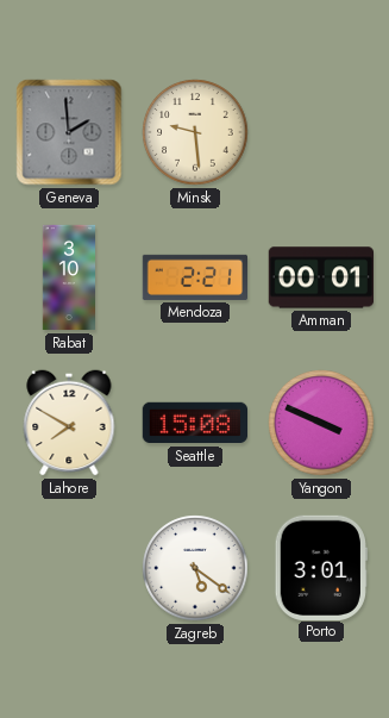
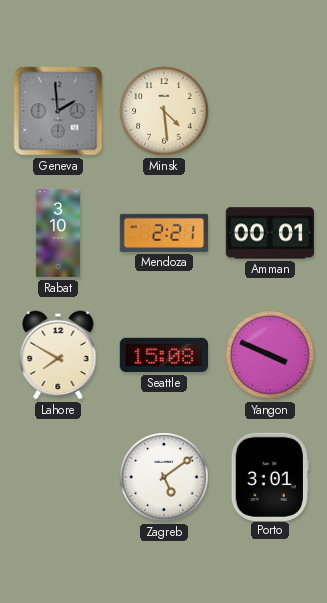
Minsk: 9:29 -> 4:29
Zagreb: 5:21 -> 5:09
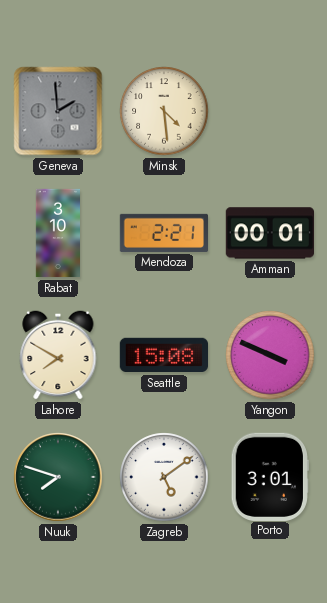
Nuuk: none -> 7:48
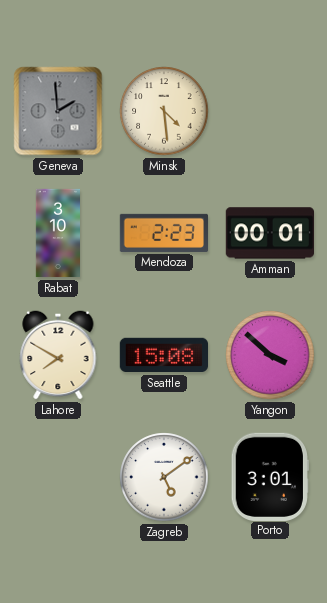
Mendoza: 2:21 -> 2:23
Yangon: 3:49 -> 3:52
Nuuk: 7:48 -> none
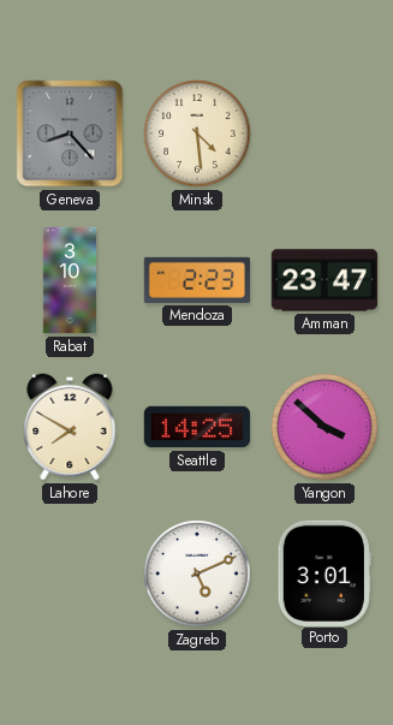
Geneva: 1:59 -> 8:23
Amman: 00:01 -> 23:47
Seattle: 15:08 -> 14:25
Zagreb: 5:09 -> 5:11
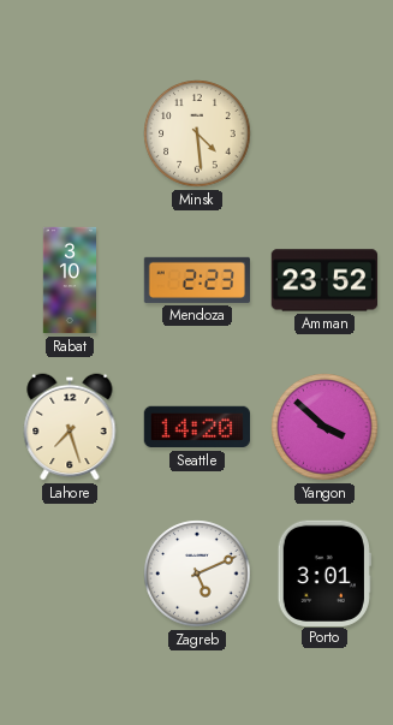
Geneva: 8:23 -> none
Amman: 23:47 -> 23:52
Lahore: 7:50 -> 7:27
Seattle: 14:25 -> 14:20
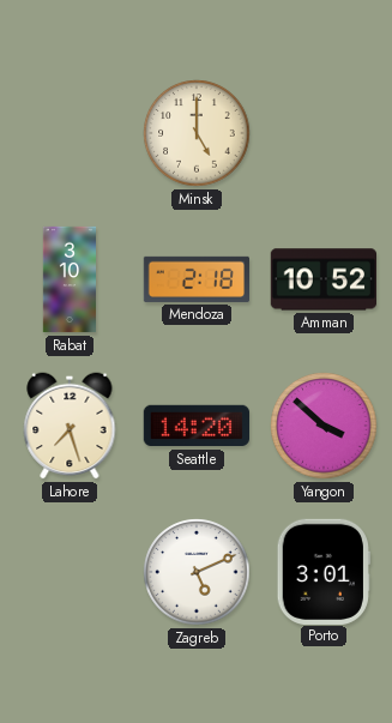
Minsk: 4:29 -> 5:00
Mendoza: 2:23 -> 2:18
Amman: 23:52 -> 10:52
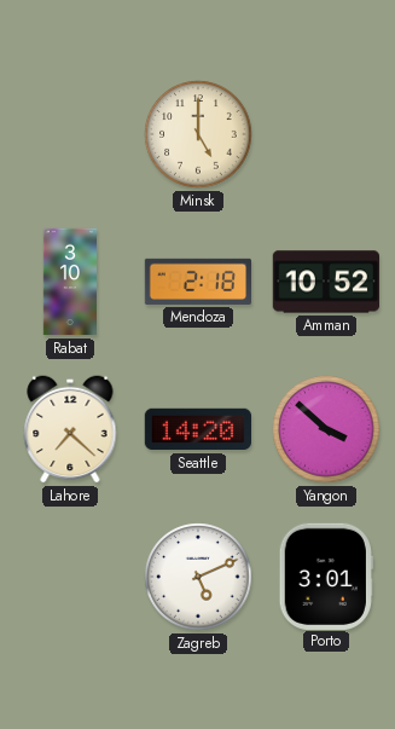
Lahore: 7:27 -> 7:22
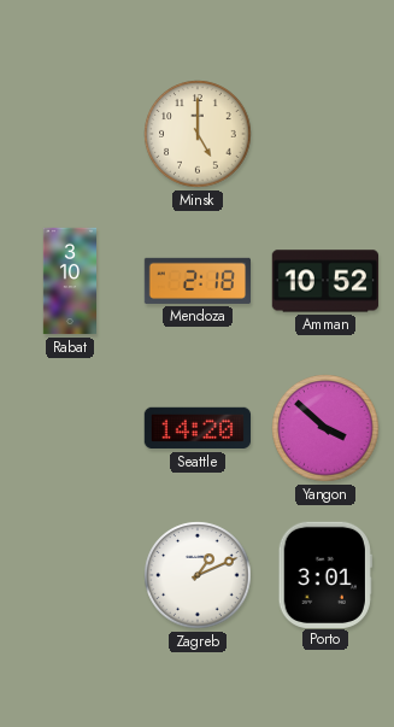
Lahore: 7:22 -> none
Zagreb: 5:11 -> 1:11
